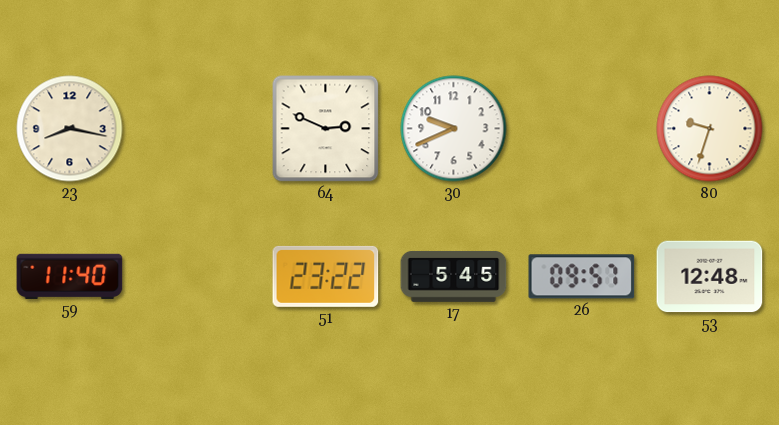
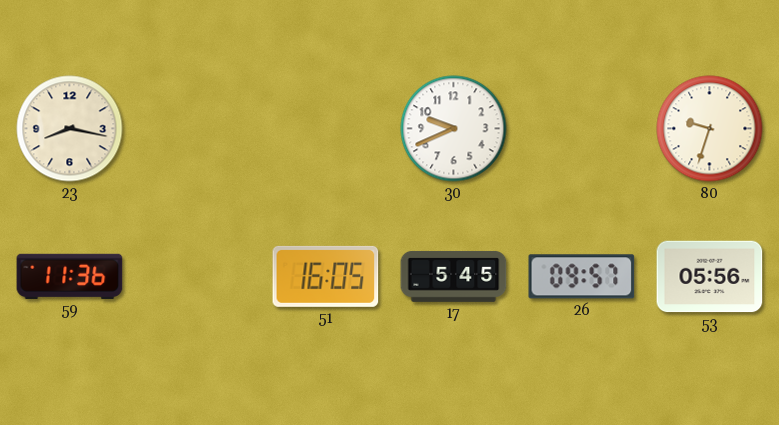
64: 2:49 -> none
59: 11:40 -> 11:36
51: 23:22 -> 16:05
53: 12:48 -> 05:56
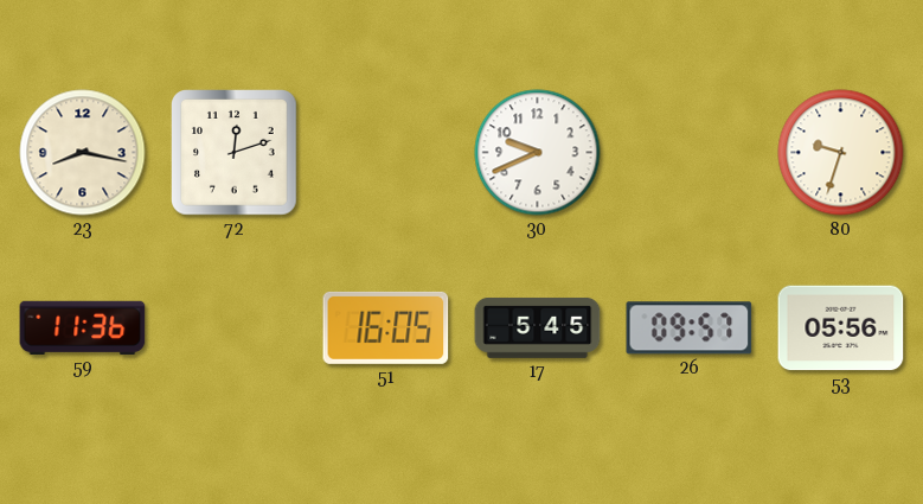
72: none -> 12:12
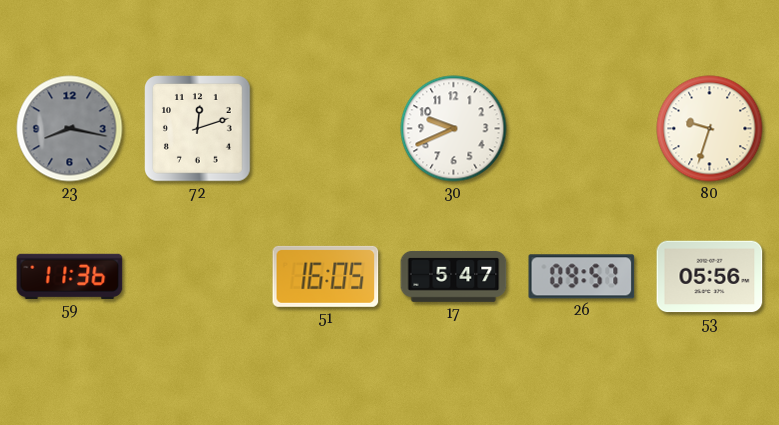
23 dial: cream -> grey
17: 5:45 -> 5:47
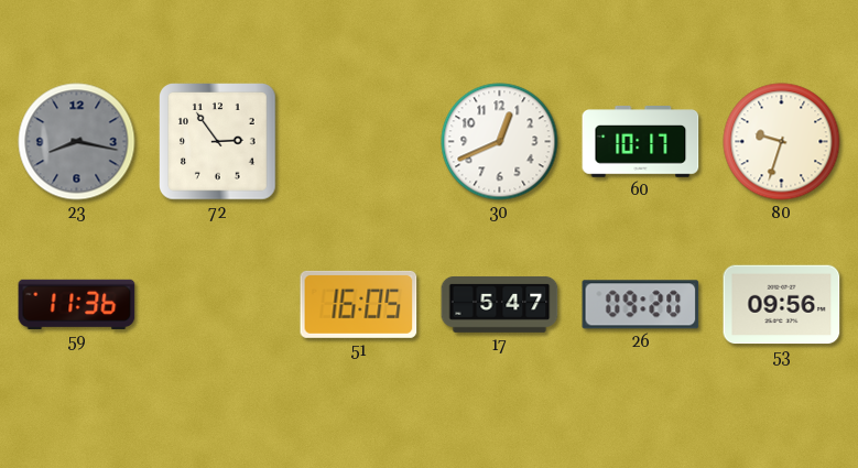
72: 12:12 -> 2:54
30: 9:41 -> 12:41
60: none -> 10:17
26: 09:57 -> 09:20
53: 05:56 -> 09:56
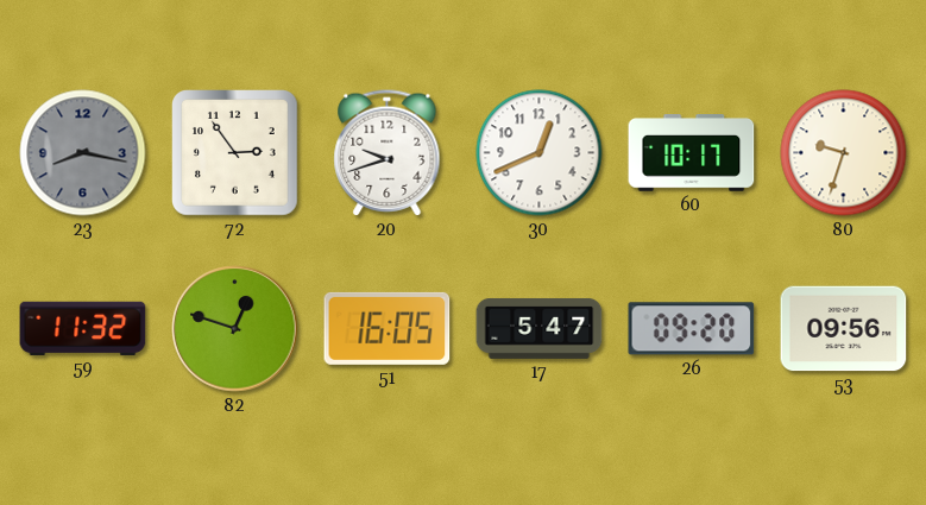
20: none -> 9:42
59: 11:36 -> 11:32
82: none -> 12:48
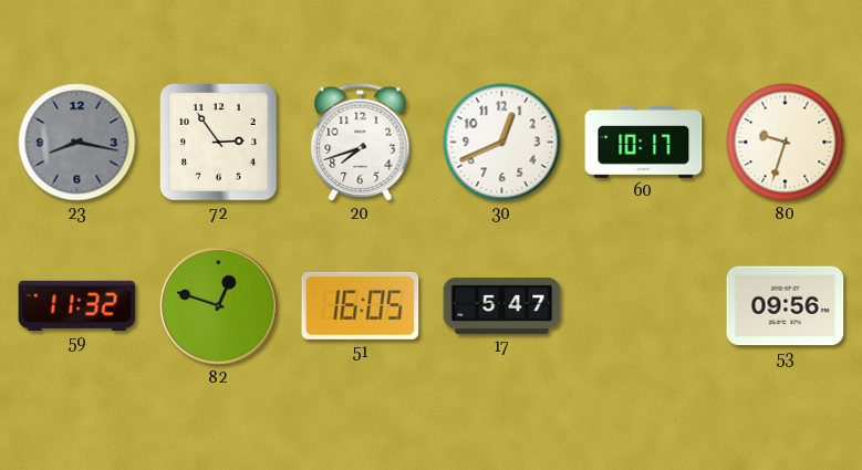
20: 9:42 -> 7:42
26: 09:20 -> none
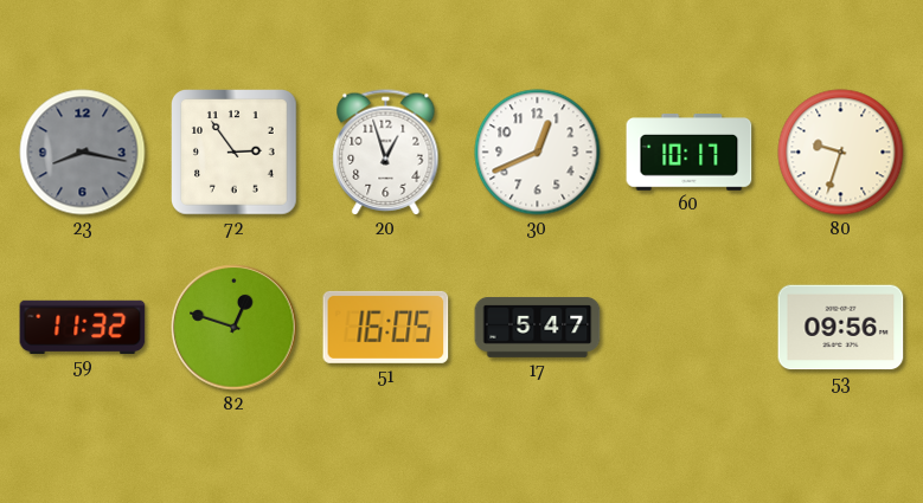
20: 7:42 -> 12:57
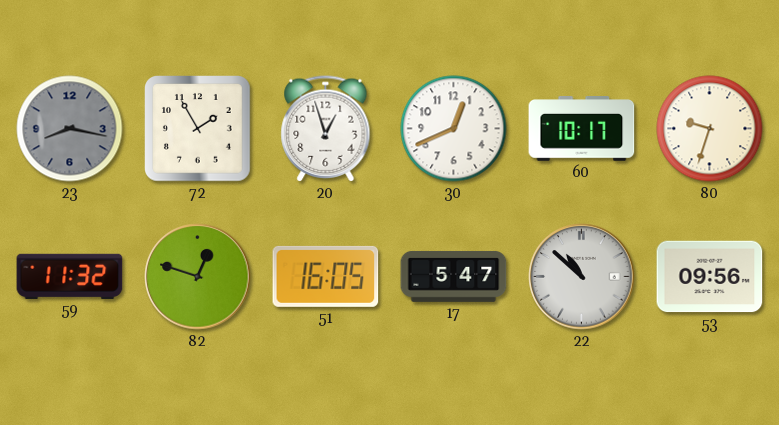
72: 2:54 -> 1:55
22: none -> 10:52
